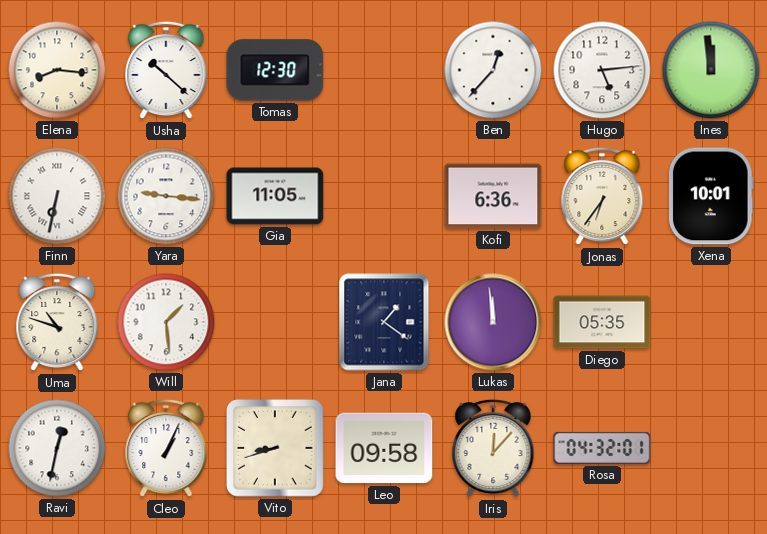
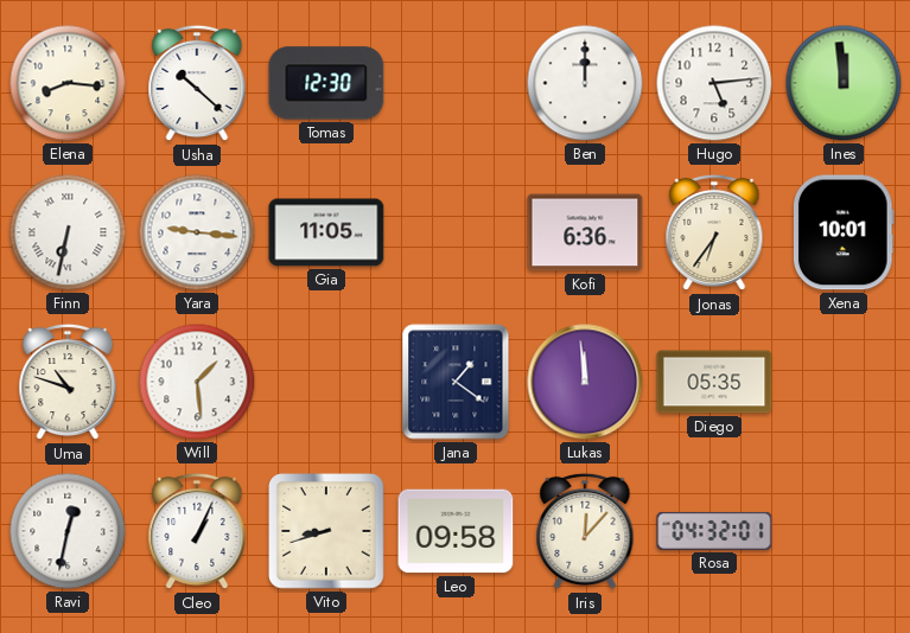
Ben: 12:37 -> 12:00
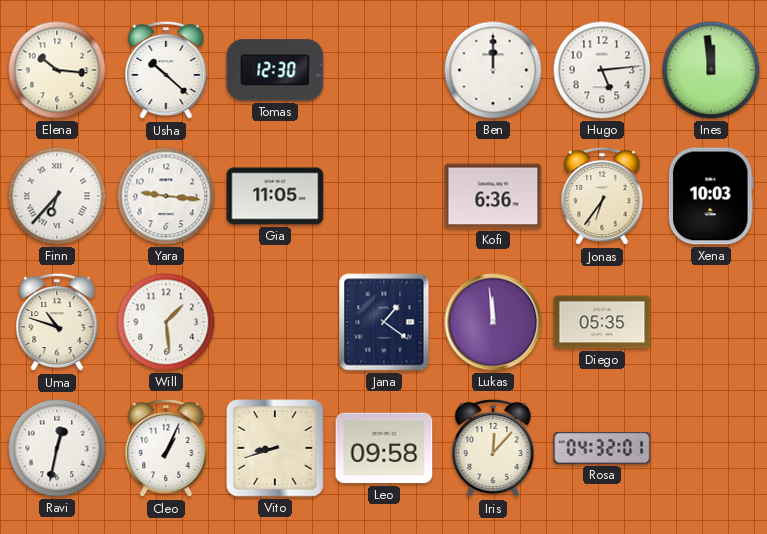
Elena: 8:16 -> 10:16
Finn: 6:32 -> 6:37
Xena: 10:01 -> 10:03
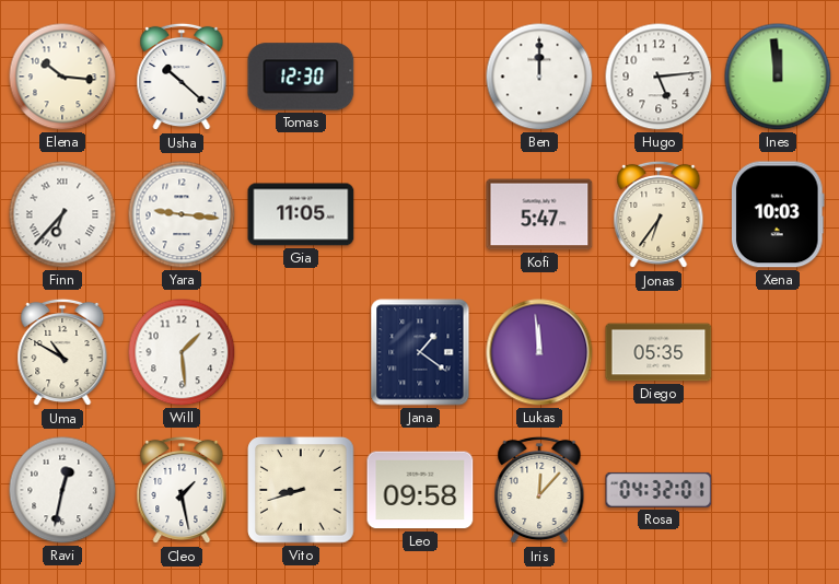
Kofi: 6:36 -> 5:47
Uma: 10:48 -> 10:50
Cleo: 1:04 -> 1:28
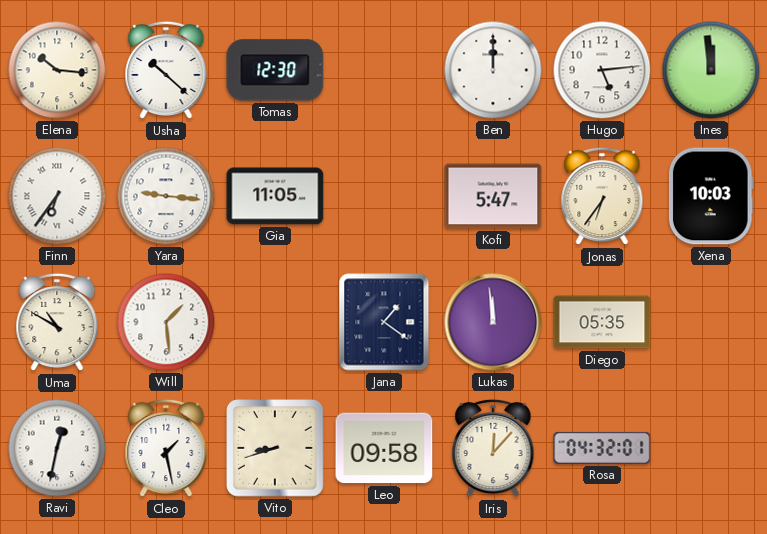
Finn: 6:37 -> 6:36
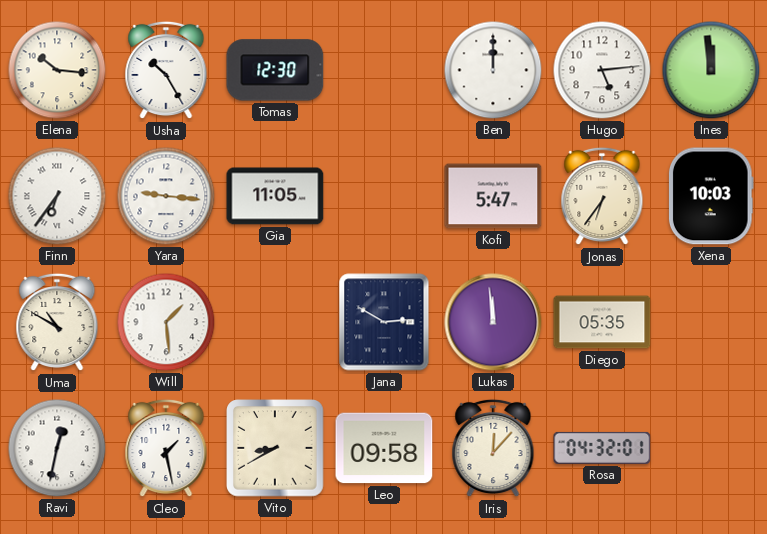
Usha: 10:22 -> 10:25
Jana: 1:21 -> 2:50
Vito: 8:42 -> 8:40
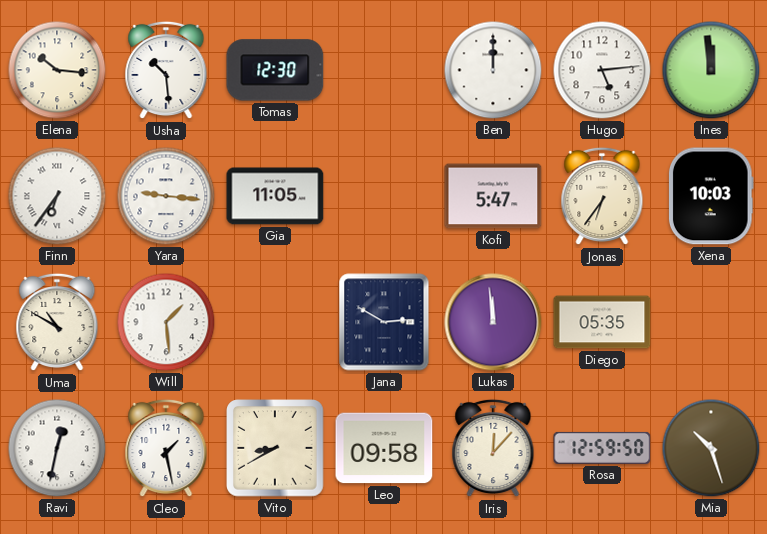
Usha: 10:25 -> 10:29
Rosa: 04:32 -> 12:59
Mia: none -> 10:27
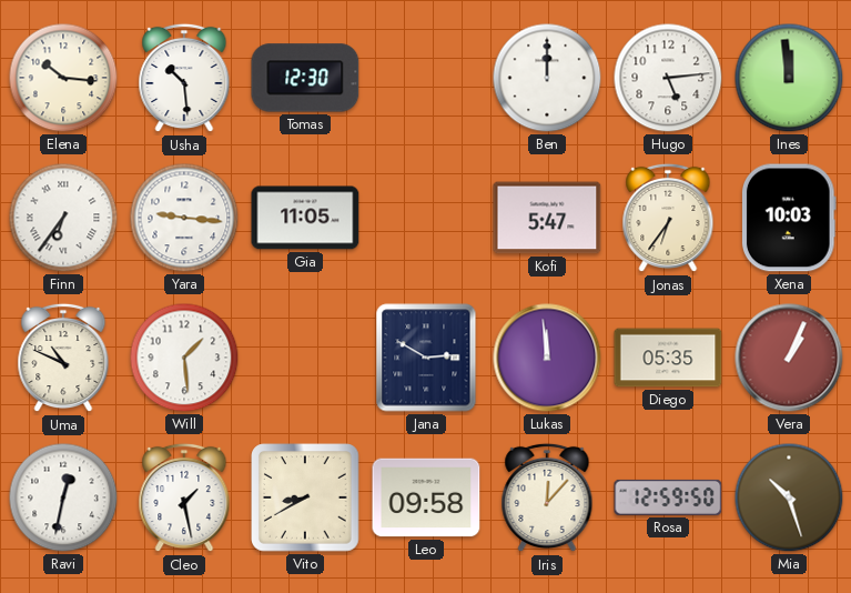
Uma: 10:50 -> 10:49
Vera: none -> 1:04
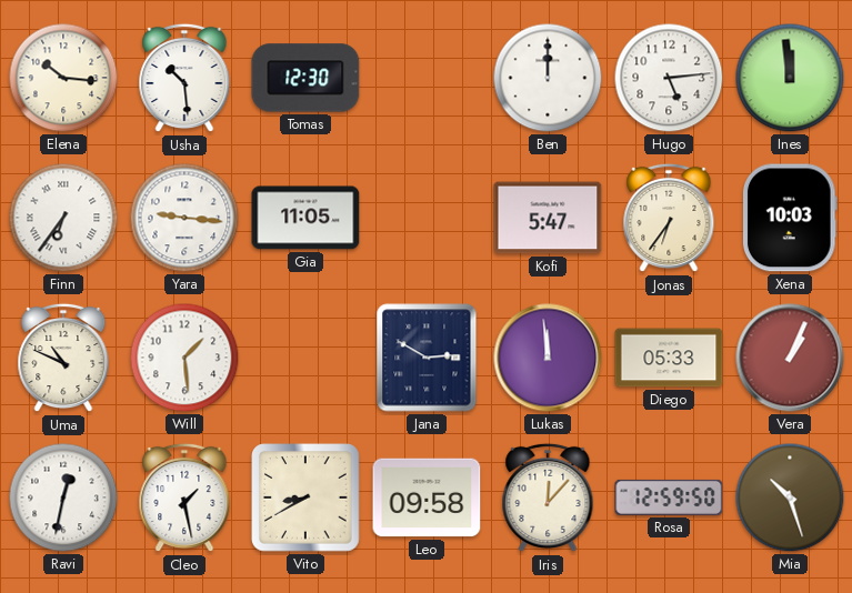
Diego: 05:35 -> 05:33
